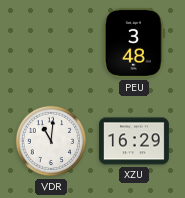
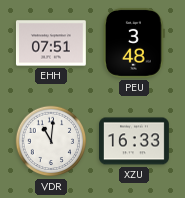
EHH: none -> 07:51
XZU: 16:29 -> 16:33
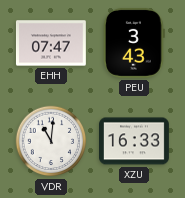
EHH: 07:51 -> 07:47
PEU: 3:48 -> 3:43
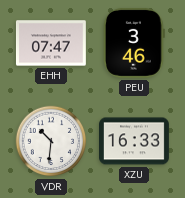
PEU: 3:43 -> 3:46
VDR: 11:01 -> 10:31
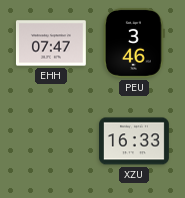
VDR: 10:31 -> none
